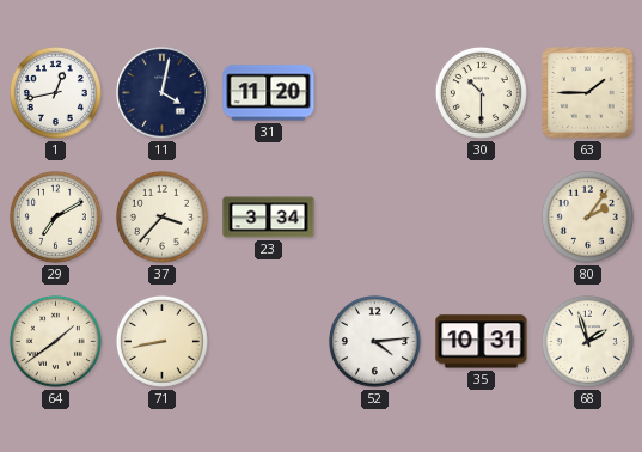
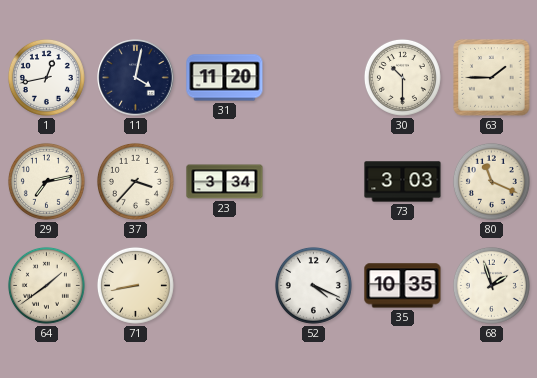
29: 7:10 -> 7:13
73: none -> 3:03
80: 2:06 -> 11:19
52: 4:14 -> 4:19
35: 10:31 -> 10:35
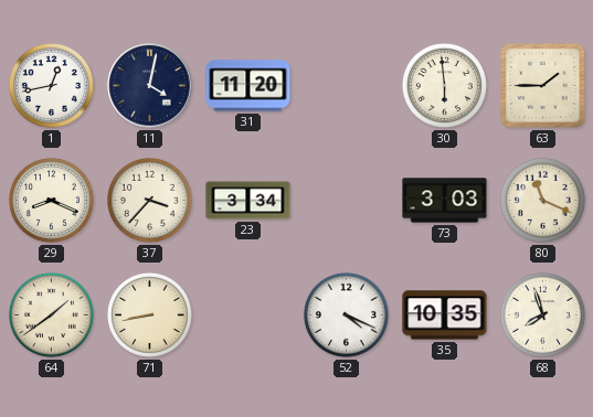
30: 10:30 -> 5:59
29: 7:13 -> 8:19
68: 1:57 -> 7:57
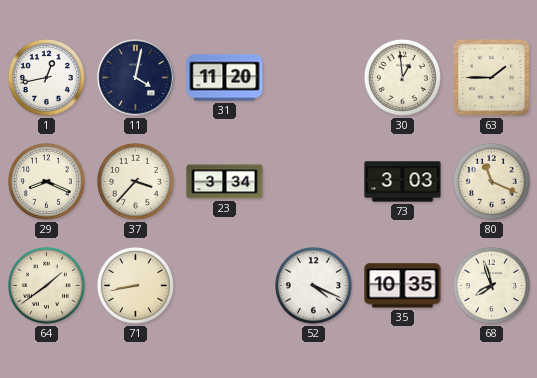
30: 5:59 -> 12:59
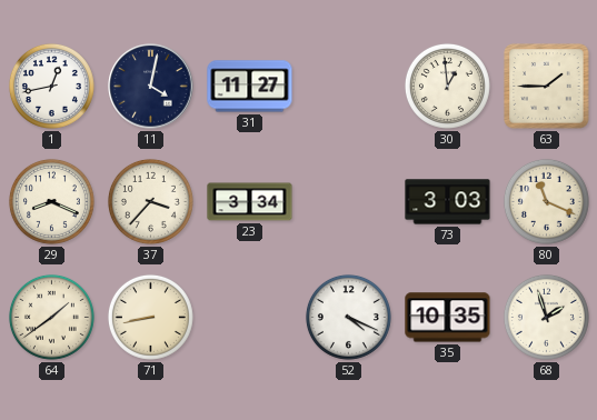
31: 11:20 -> 11:27
68: 7:57 -> 1:57
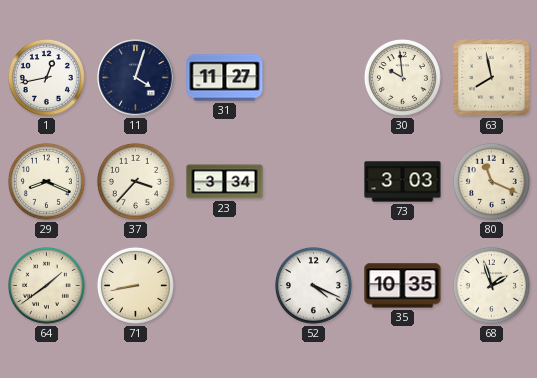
11: 4:02 -> 4:03
30: 12:59 -> 9:59
63: 1:45 -> 7:58
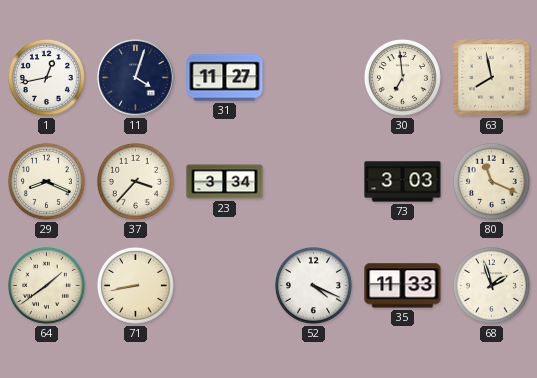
30: 9:59 -> 6:59
35: 10:35 -> 11:33
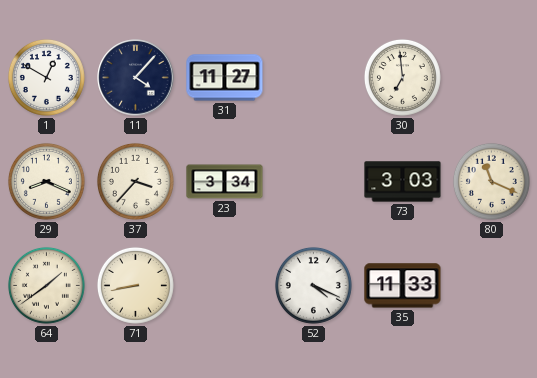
1: 12:43 -> 12:50
11: 4:03 -> 4:07
63: 7:58 -> none
68: 1:57 -> none
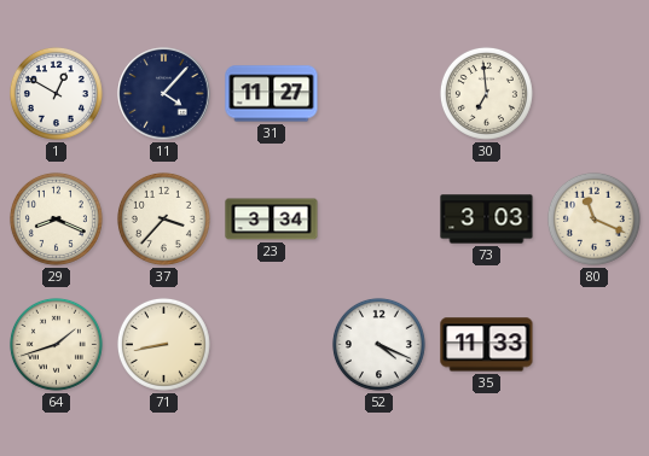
64: 1:39 -> 1:42
